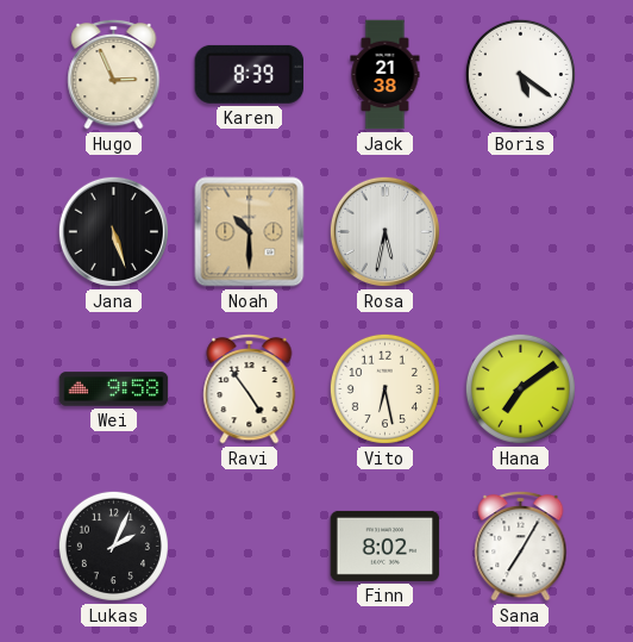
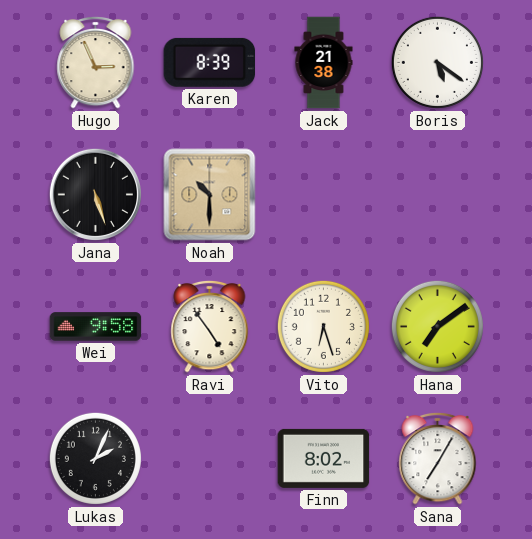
Rosa: 5:32 -> none
Vito: 6:28 -> 6:27
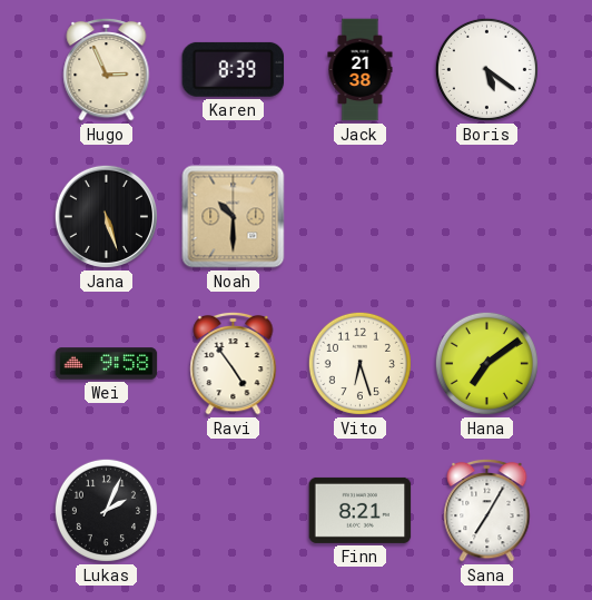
Finn: 8:02 -> 8:21
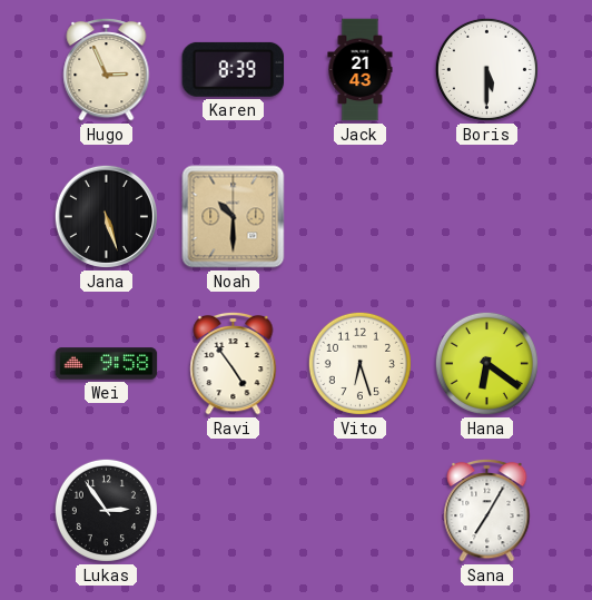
Jack: 21:38 -> 21:43
Boris: 5:21 -> 5:30
Hana: 7:09 -> 6:21
Lukas: 2:04 -> 2:54
Finn: 8:21 -> none
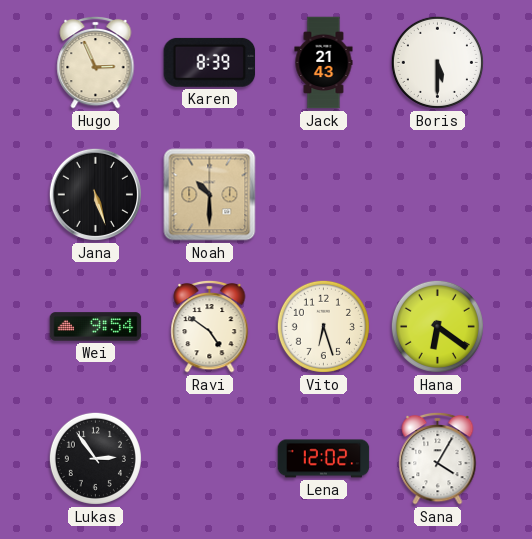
Wei: 9:58 -> 9:54
Ravi: 4:54 -> 4:51
Lena: none -> 12:02
Sana: 7:05 -> 4:05
